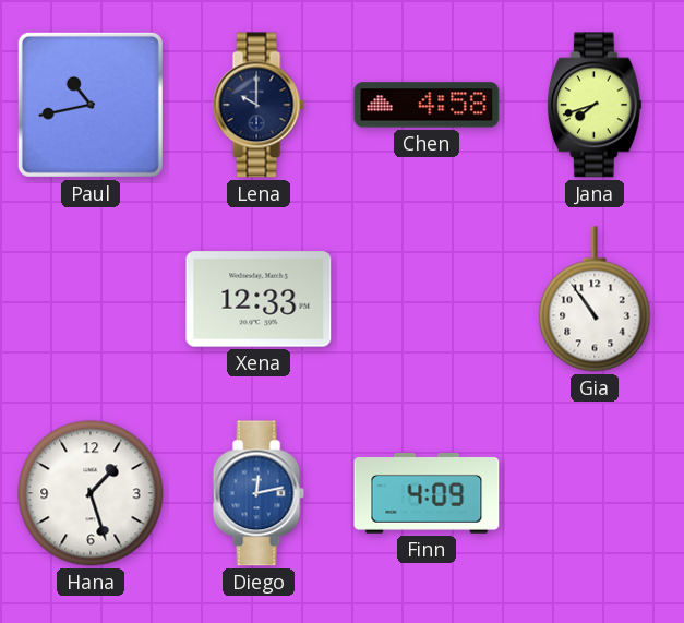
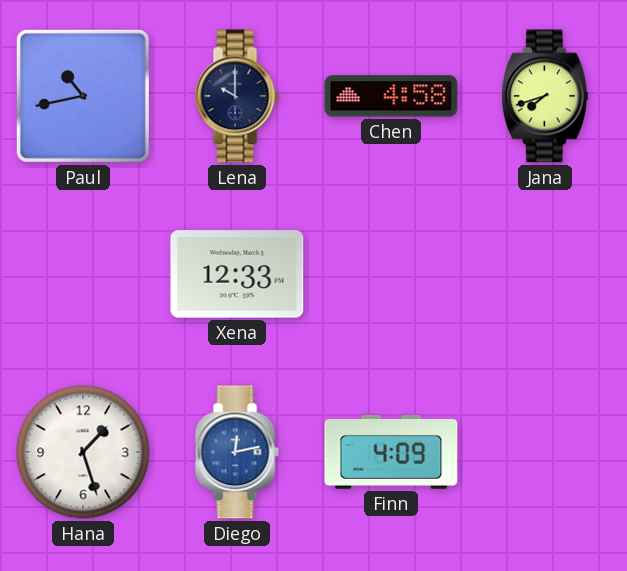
Gia: 10:54 -> none
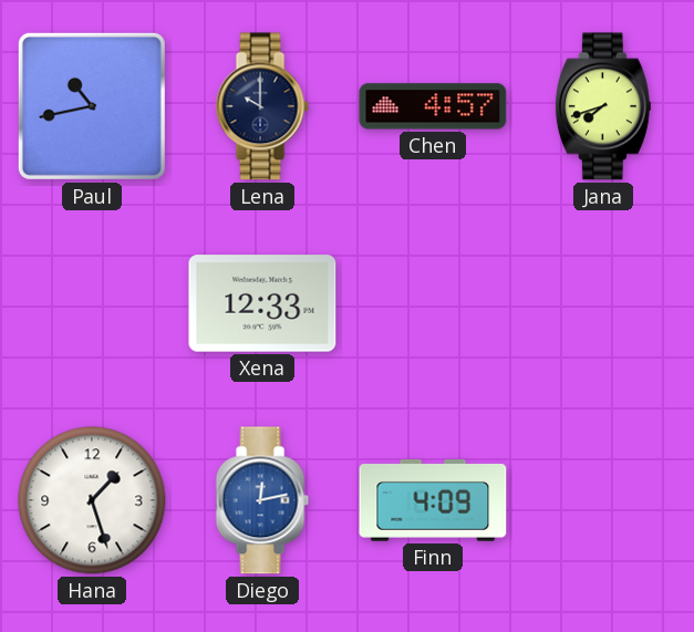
Chen: 4:58 -> 4:57
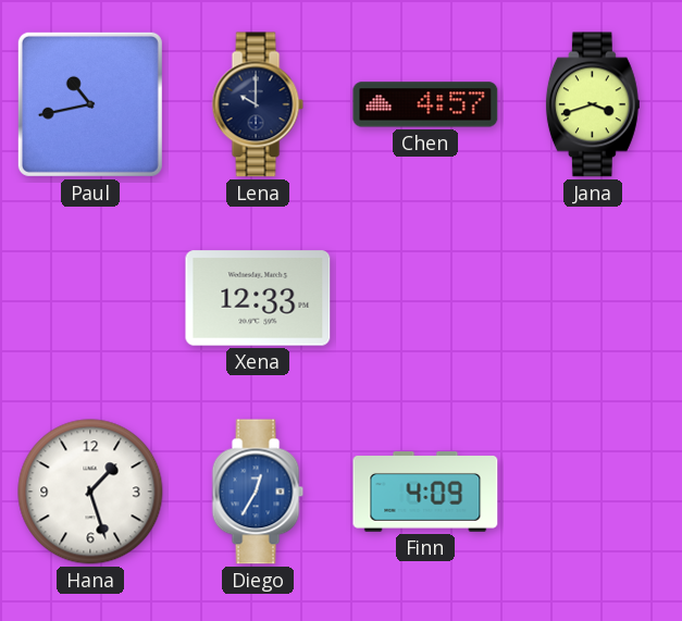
Jana: 7:42 -> 3:42
Diego: 12:13 -> 12:35
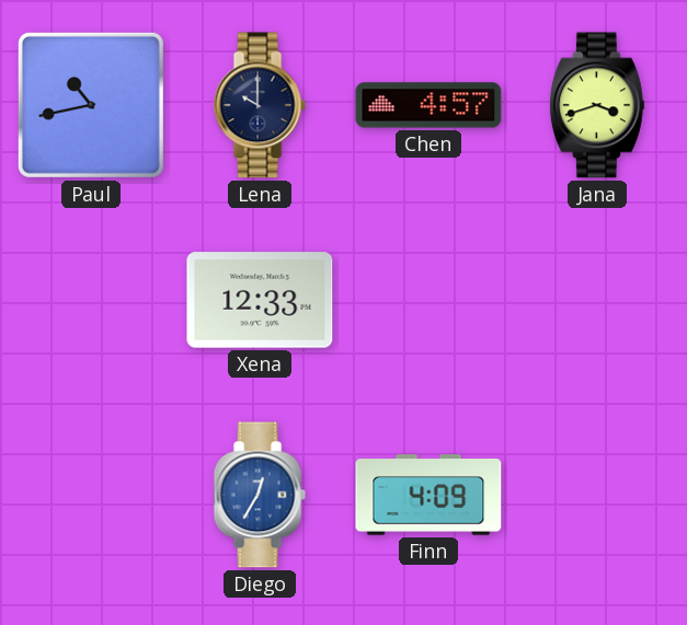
Hana: 1:27 -> none
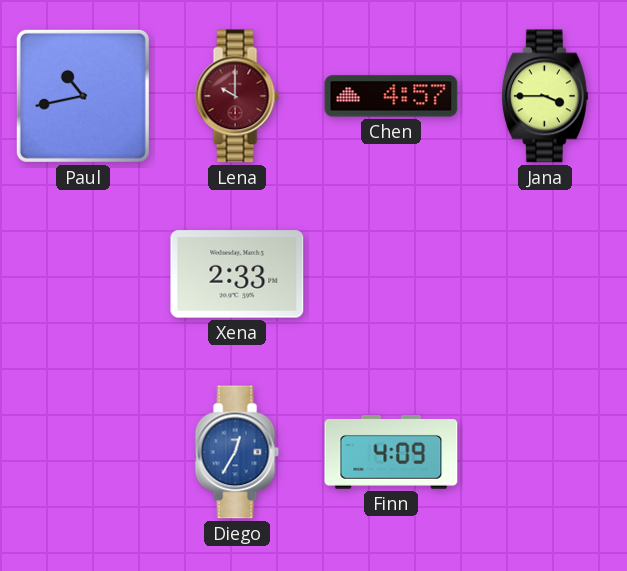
Lena dial: navy -> burgundy
Jana: 3:42 -> 3:45
Xena: 12:33 -> 2:33
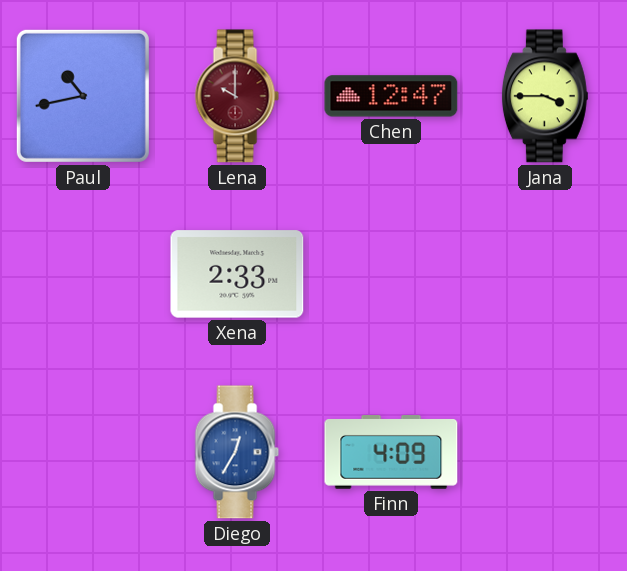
Chen: 4:57 -> 12:47
